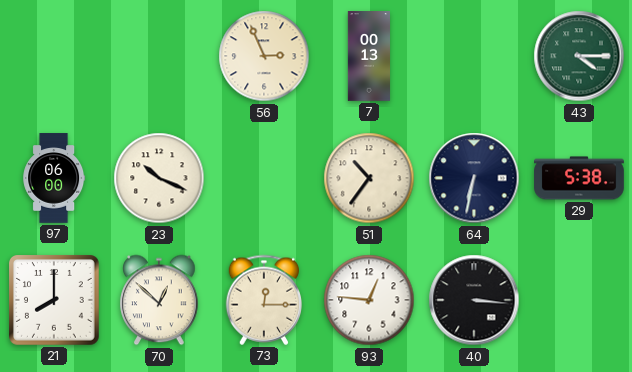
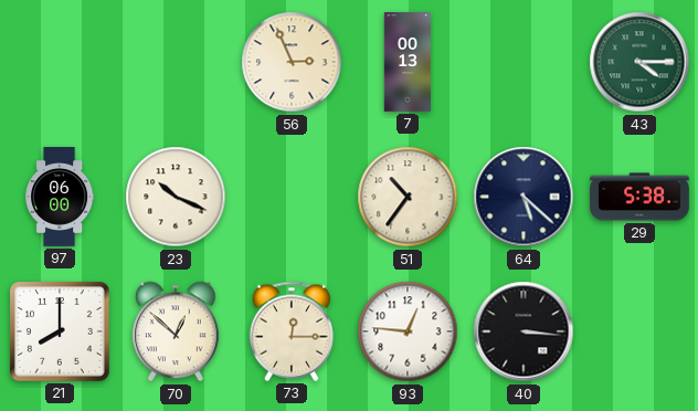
64: 6:32 -> 5:22
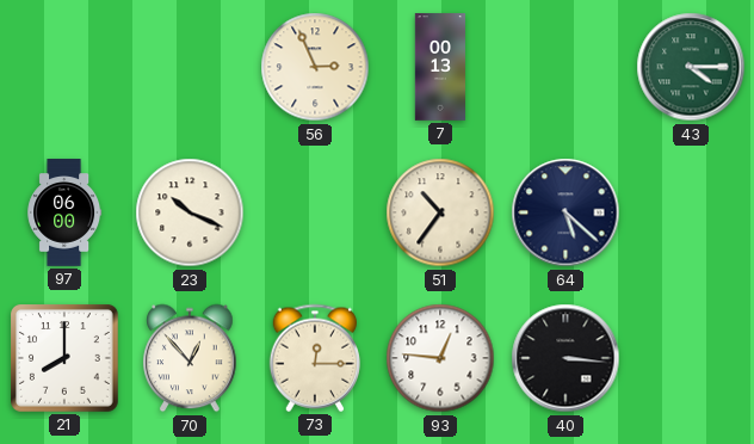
29: 5:38 -> none
70: 12:52 -> 12:53
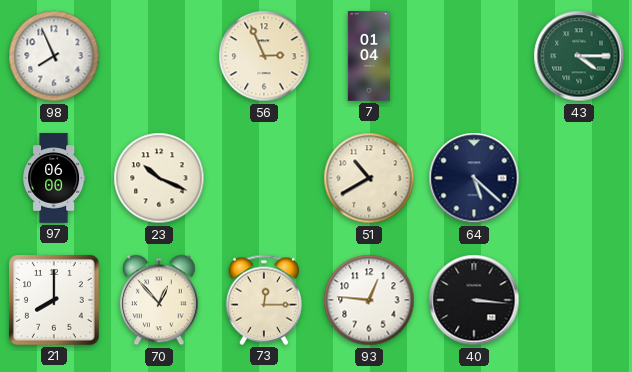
98: none -> 7:56
7: 00:13 -> 01:04
51: 10:36 -> 10:40
